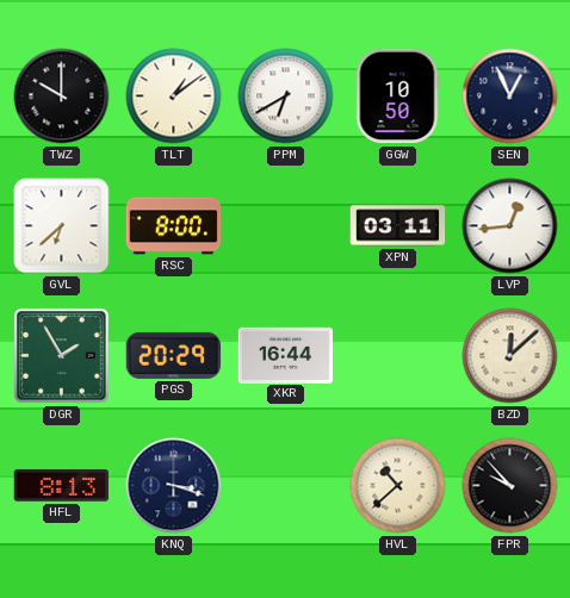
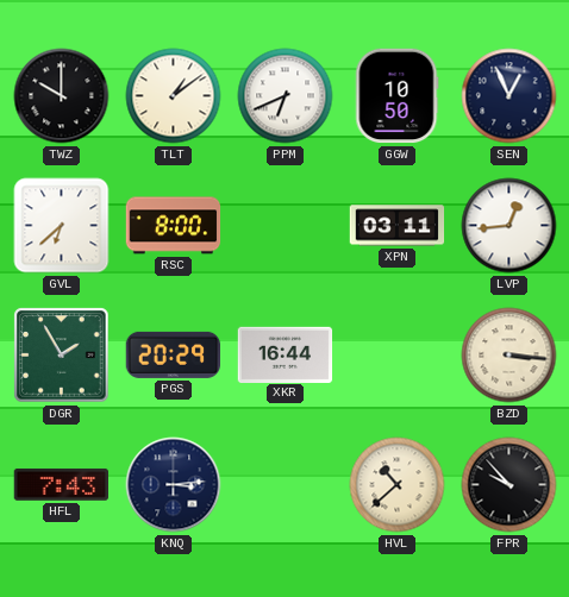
PPM: 6:40 -> 6:41
BZD: 12:08 -> 3:16
HFL: 8:13 -> 7:43
KNQ: 3:18 -> 3:14
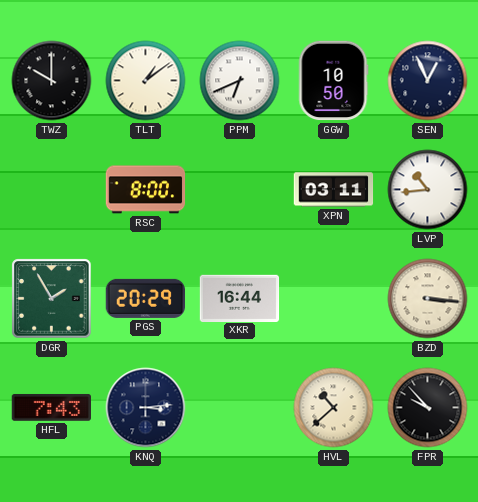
GVL: 6:38 -> none
LVP: 12:44 -> 10:44
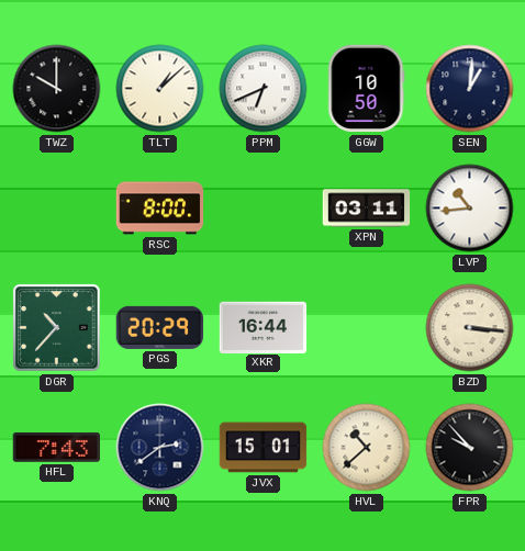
TLT: 1:09 -> 1:08
SEN: 12:56 -> 1:01
DGR: 1:55 -> 10:37
KNQ: 3:14 -> 2:39
JVX: none -> 15:01
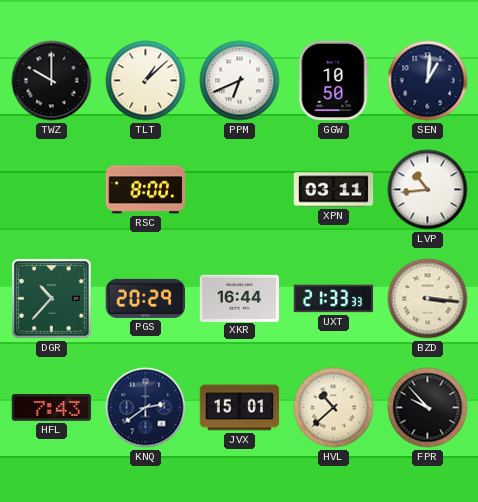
UXT: none -> 21:33
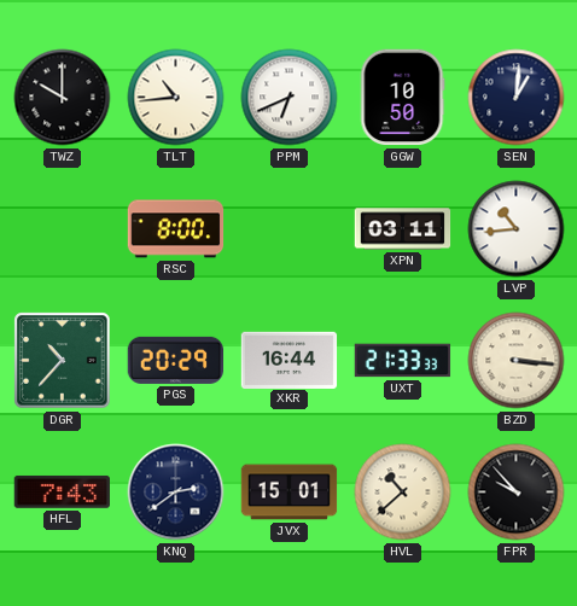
TLT: 1:08 -> 10:44
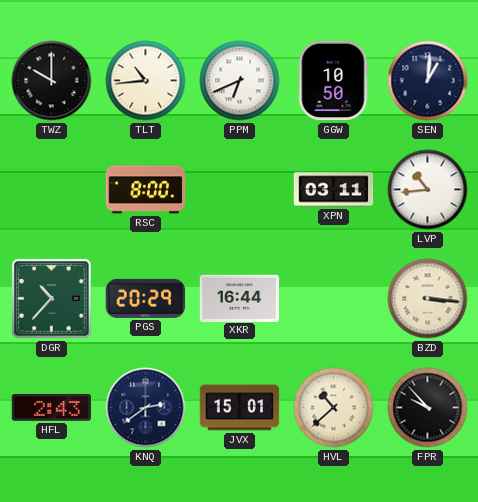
UXT: 21:33 -> none
HFL: 7:43 -> 2:43
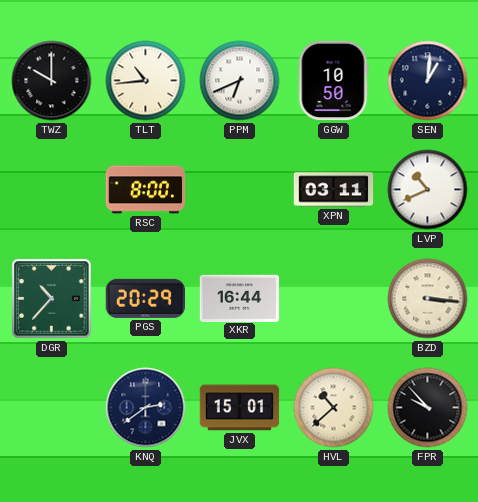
LVP: 10:44 -> 10:41
HFL: 2:43 -> none
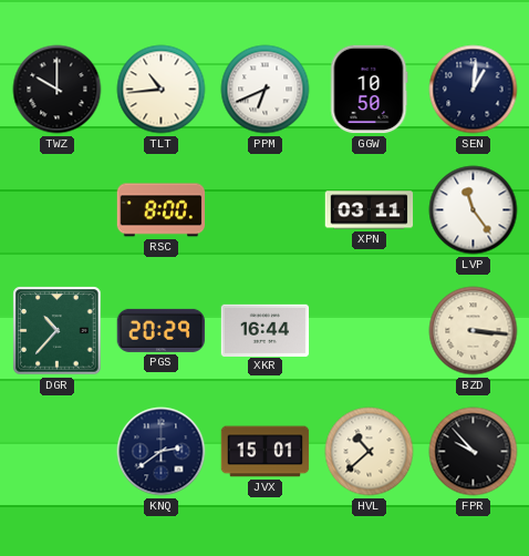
LVP: 10:41 -> 11:24
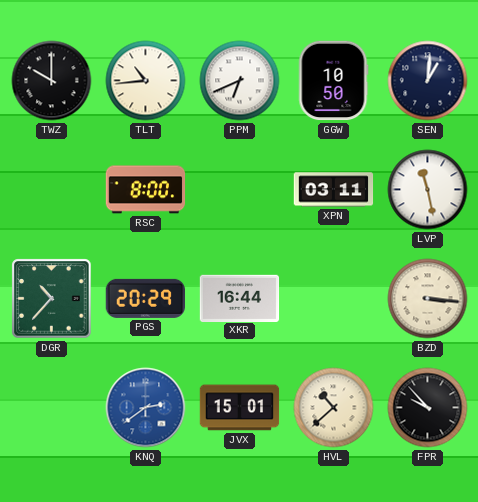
LVP: 11:24 -> 11:28
KNQ dial: navy -> blue
